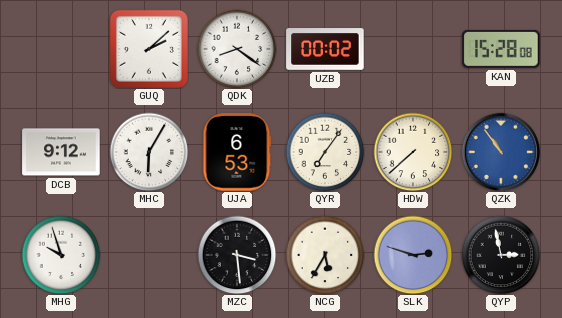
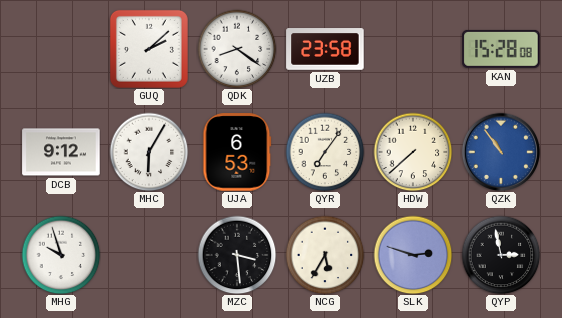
UZB: 00:02 -> 23:58
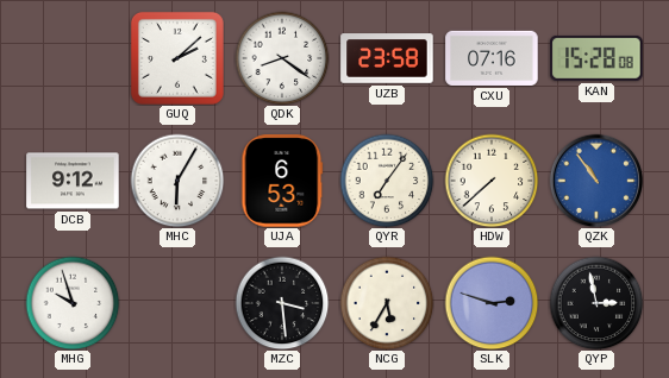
CXU: none -> 07:16
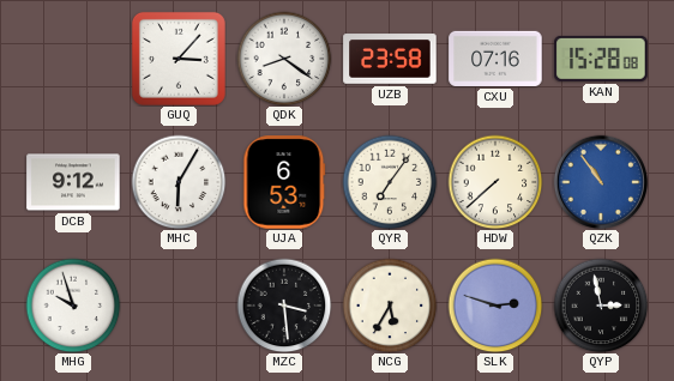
GUQ: 2:08 -> 3:07
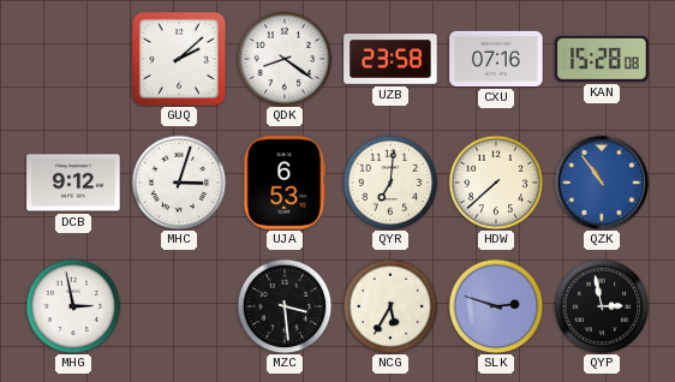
GUQ: 3:07 -> 2:08
MHC: 6:05 -> 3:03
QYR: 7:06 -> 7:01
MHG: 9:57 -> 2:58
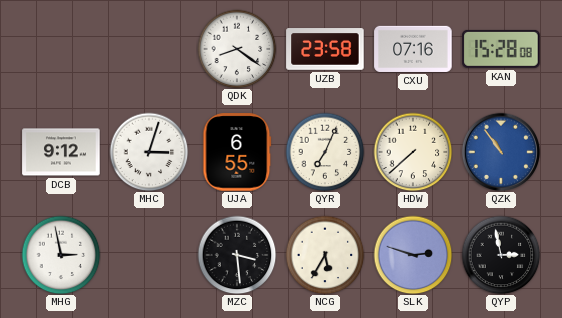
GUQ: 2:08 -> none
UJA: 6:53 -> 6:55
QYR: 7:01 -> 7:04
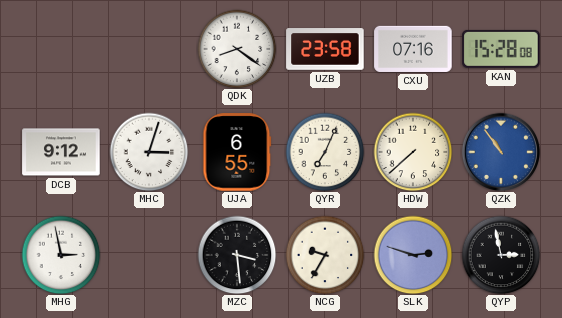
NCG: 5:35 -> 9:35
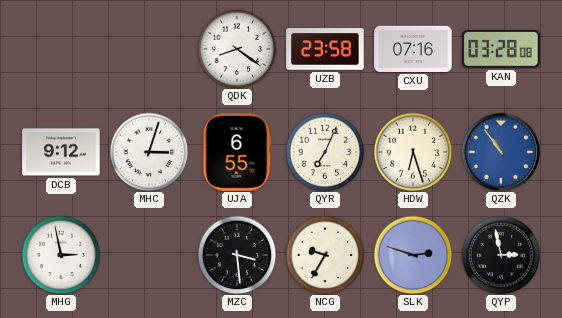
KAN: 15:28 -> 03:28
HDW: 7:38 -> 6:27
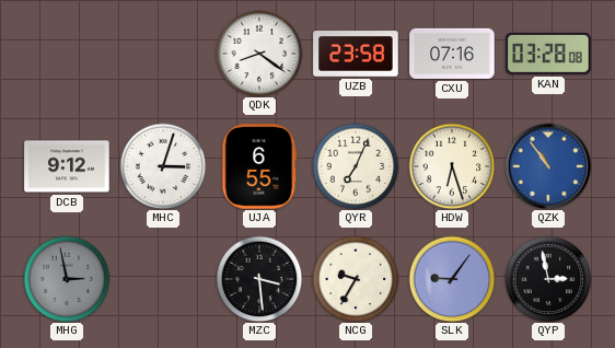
MHG dial: white -> grey
SLK: 2:48 -> 9:06
